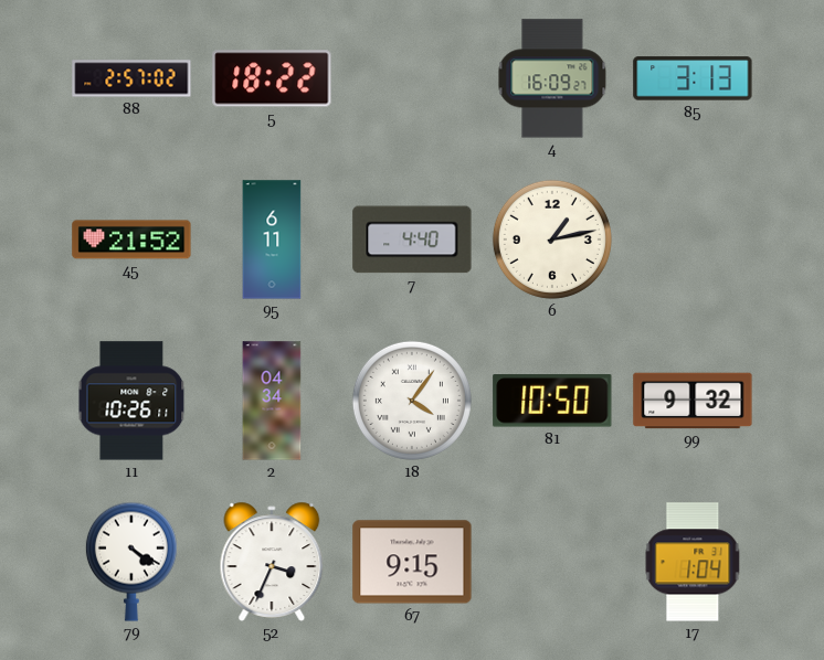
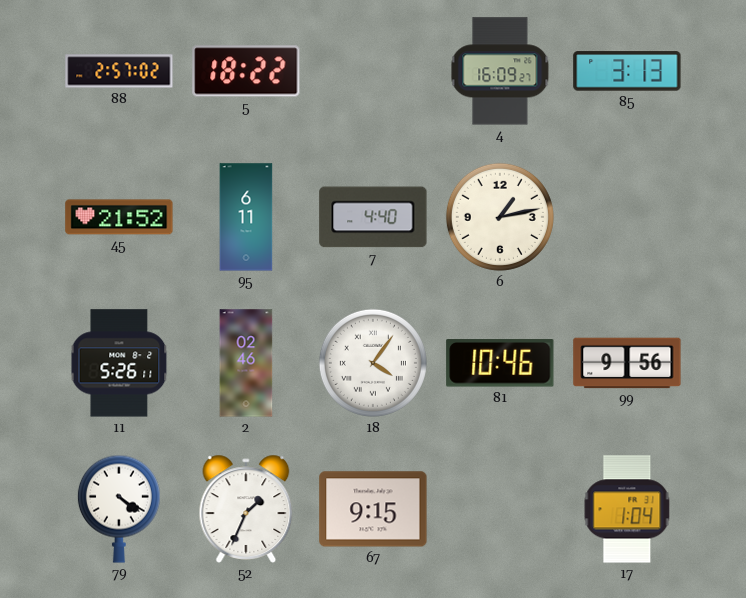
11: 10:26 -> 5:26
2: 04:34 -> 02:46
81: 10:50 -> 10:46
99: 9:32 -> 9:56
52: 3:34 -> 1:34
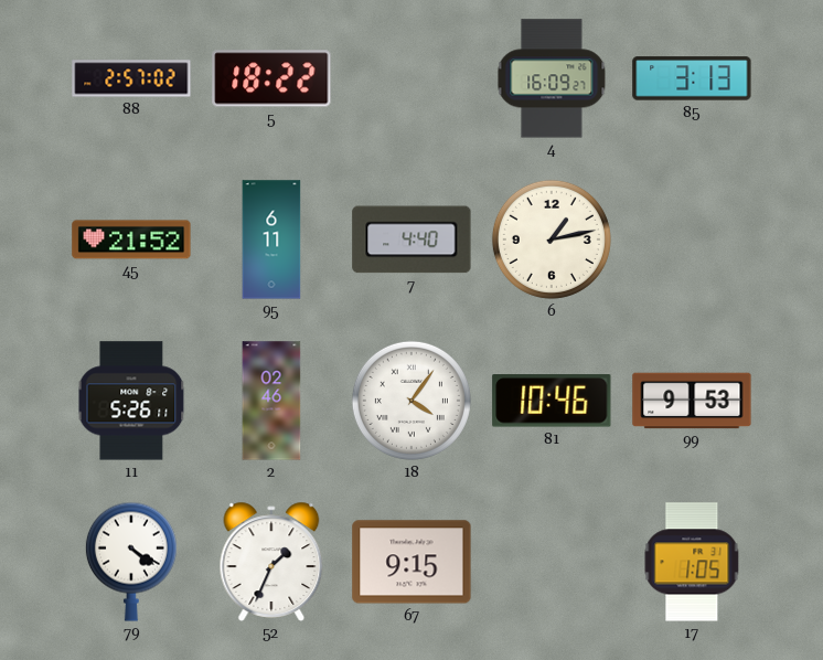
99: 9:56 -> 9:53
17: 1:04 -> 1:05
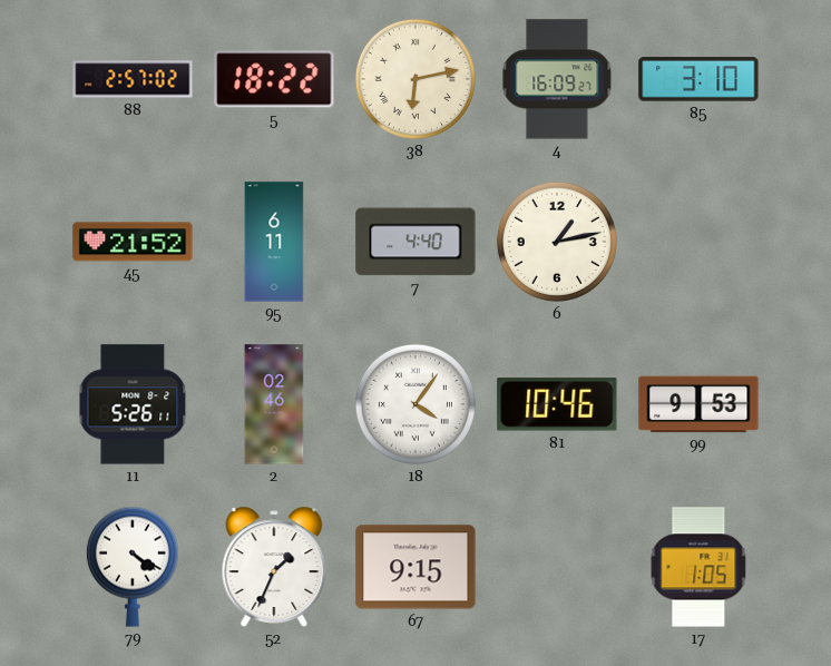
38: none -> 6:13
85: 3:13 -> 3:10
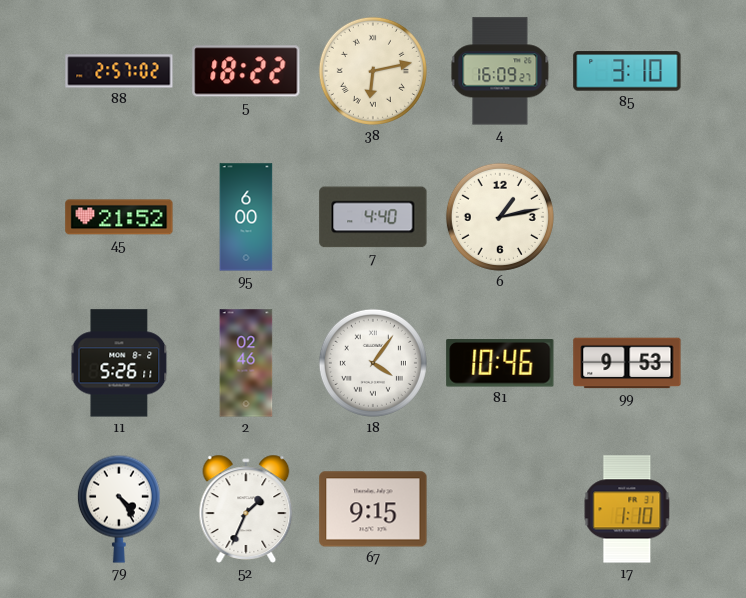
95: 6:11 -> 6:00
79: 4:21 -> 4:24
17: 1:05 -> 1:10
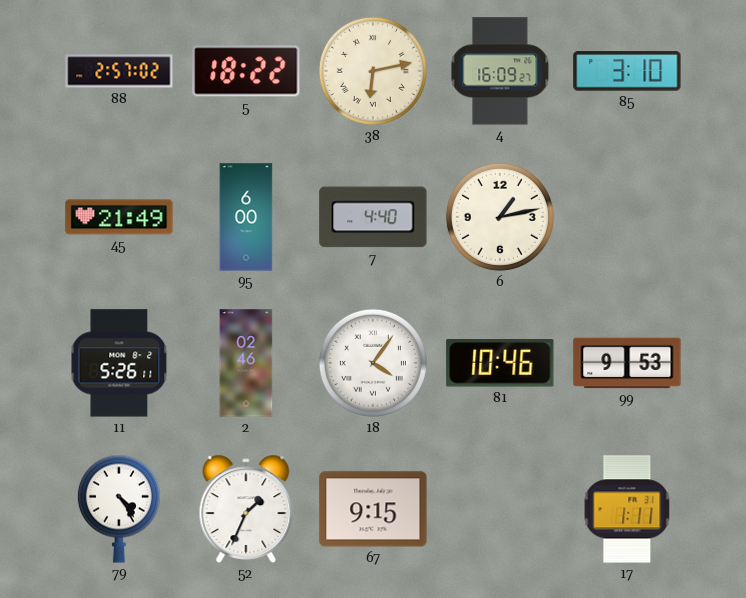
45: 21:52 -> 21:49
17: 1:10 -> 1:11
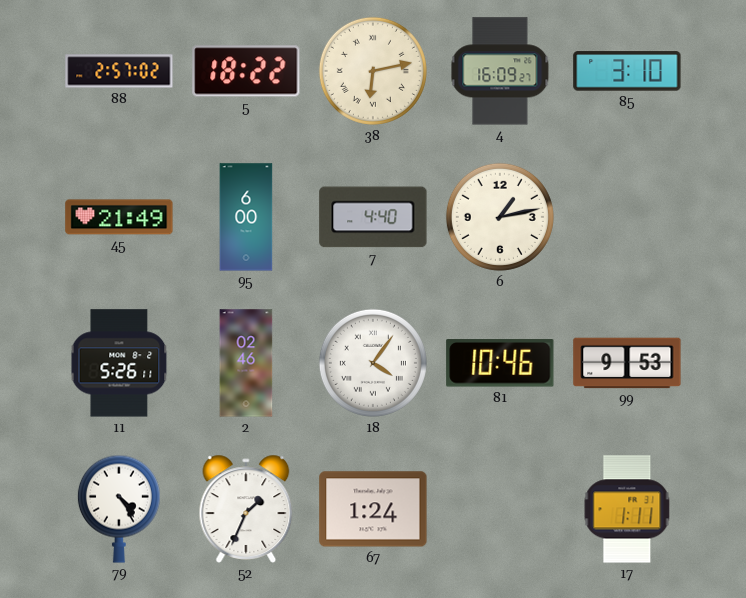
67: 9:15 -> 1:24
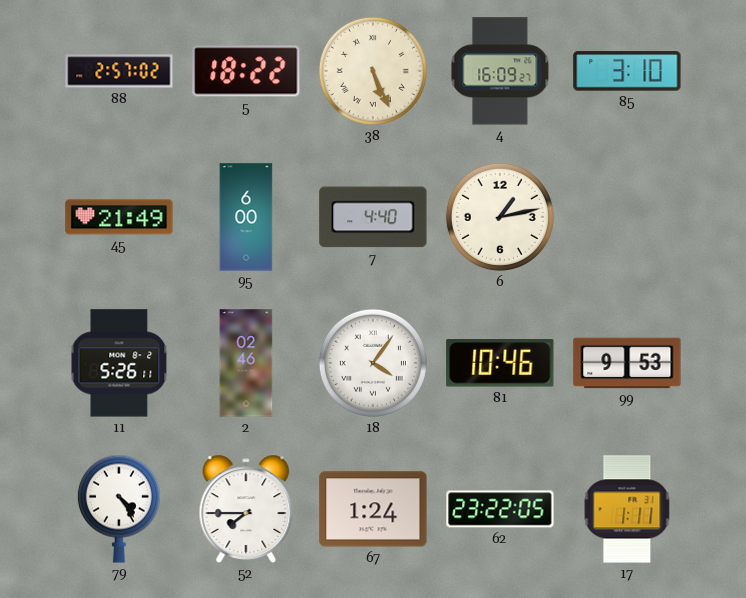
38: 6:13 -> 5:26
52: 1:34 -> 7:45
62: none -> 23:22
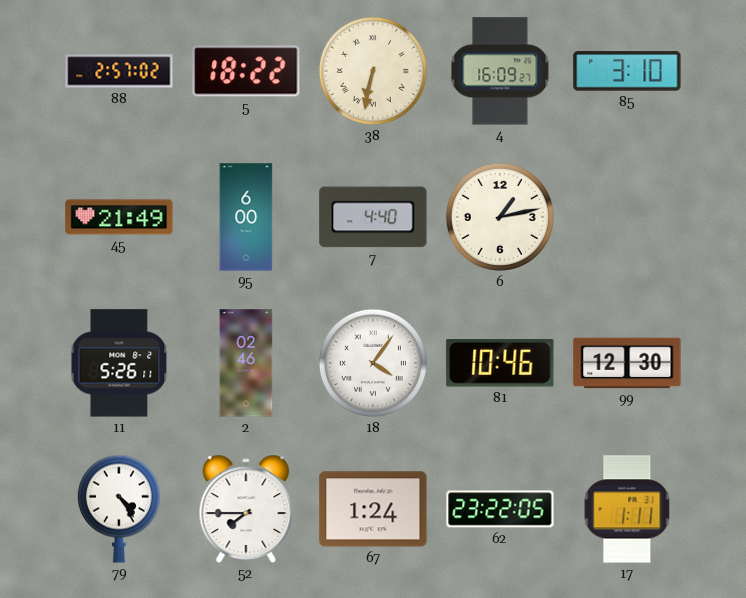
38: 5:26 -> 6:32
99: 9:53 -> 12:30
